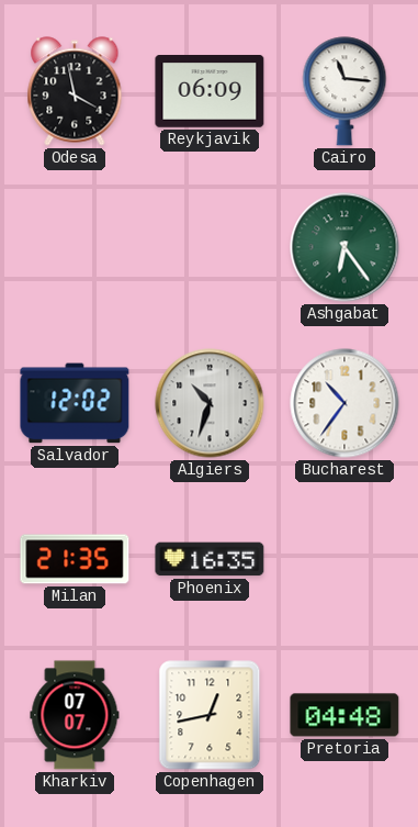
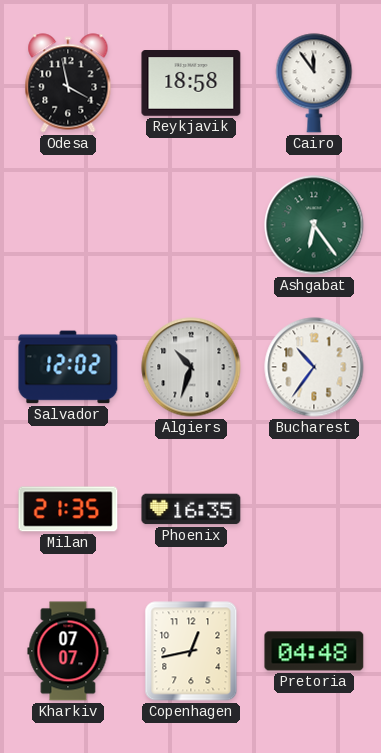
Reykjavik: 06:09 -> 18:58
Cairo: 11:16 -> 11:54
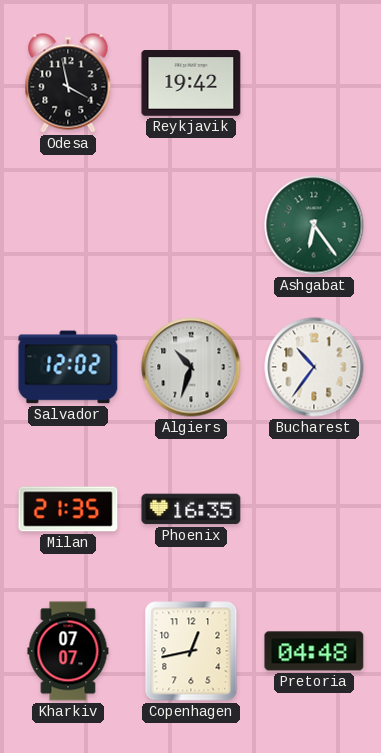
Reykjavik: 18:58 -> 19:42
Cairo: 11:54 -> none
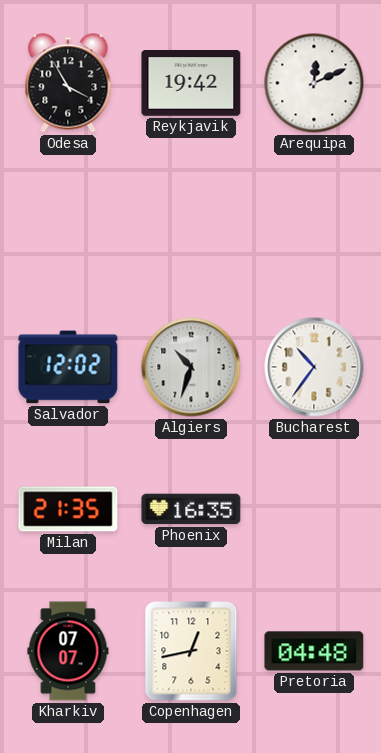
Odesa: 3:58 -> 3:55
Arequipa: none -> 12:11
Ashgabat: 6:24 -> none
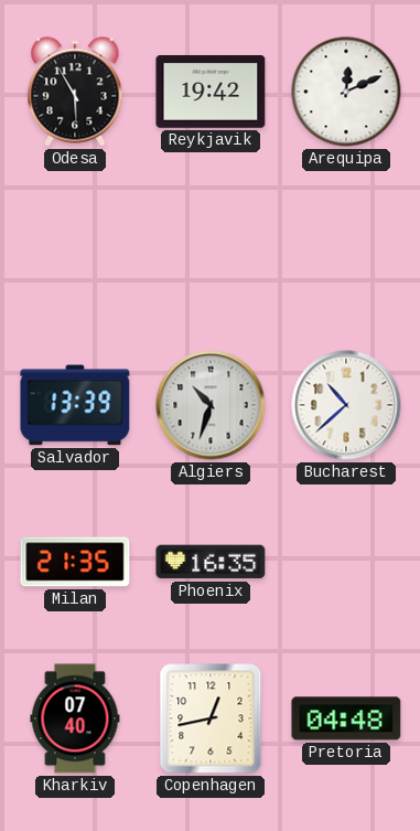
Odesa: 3:55 -> 5:55
Salvador: 12:02 -> 13:39
Bucharest: 10:36 -> 10:38
Kharkiv: 07:07 -> 07:40
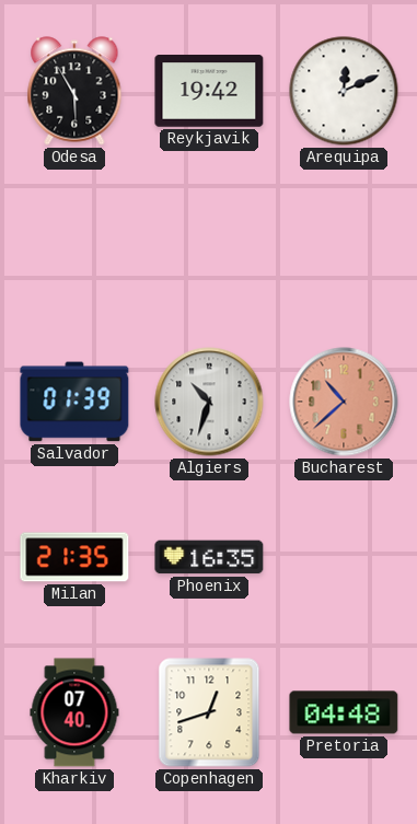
Salvador: 13:39 -> 01:39
Bucharest dial: white -> salmon
Copenhagen: 12:43 -> 12:42
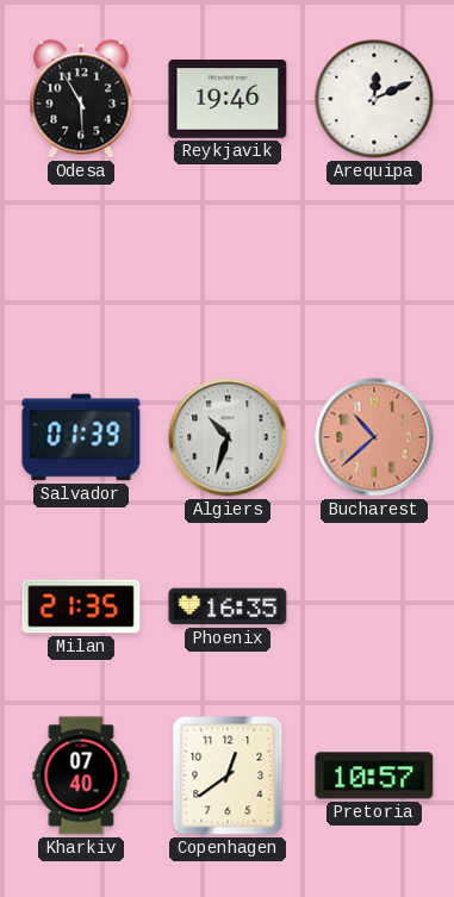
Reykjavik: 19:42 -> 19:46
Copenhagen: 12:42 -> 12:39
Pretoria: 04:48 -> 10:57
